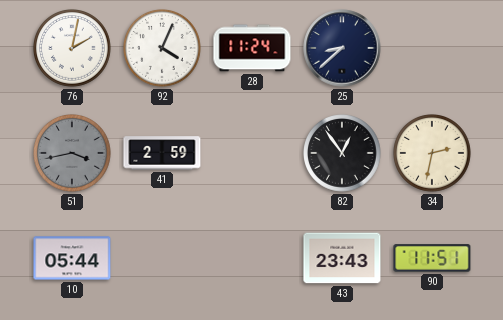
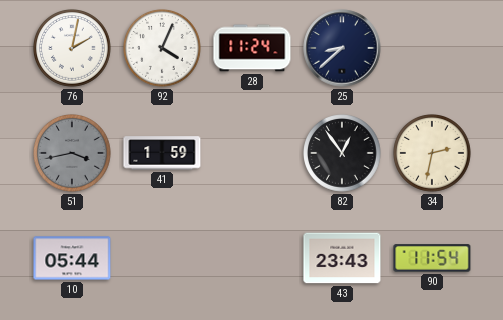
41: 2:59 -> 1:59
90: 11:51 -> 11:54
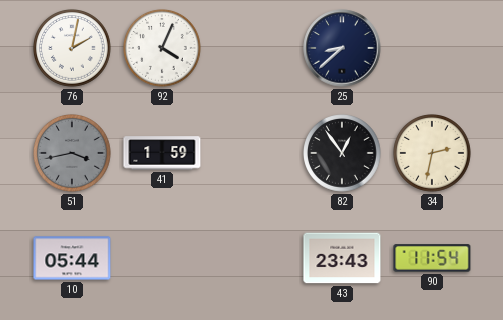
28: 11:24 -> none
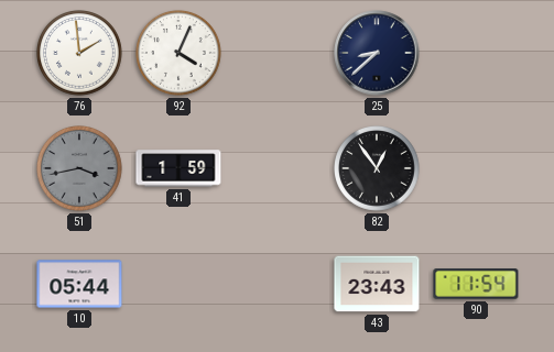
76: 2:02 -> 1:59
34: 2:32 -> none
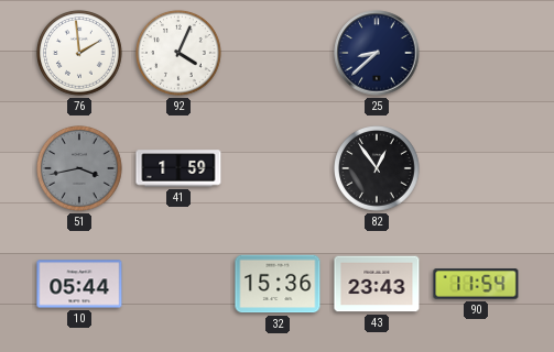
32: none -> 15:36
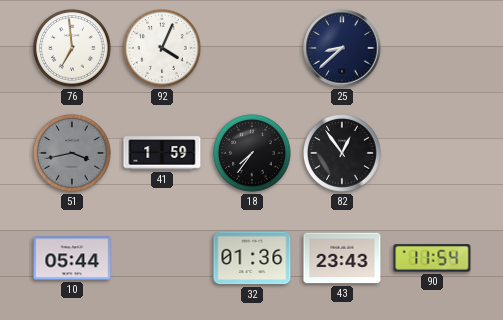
76: 1:59 -> 6:59
18: none -> 7:36
32: 15:36 -> 01:36
